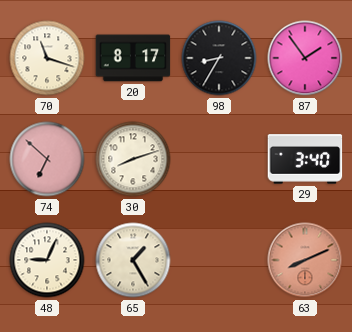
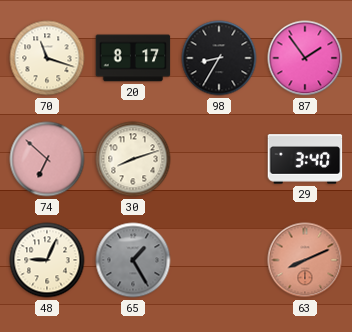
65 dial: cream -> grey
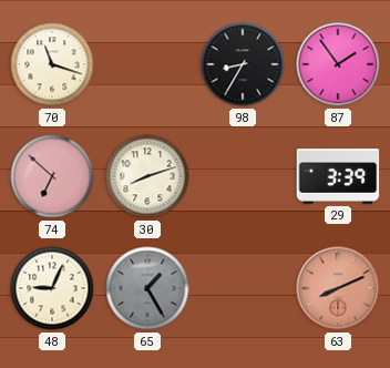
20: 8:17 -> none
29: 3:40 -> 3:39
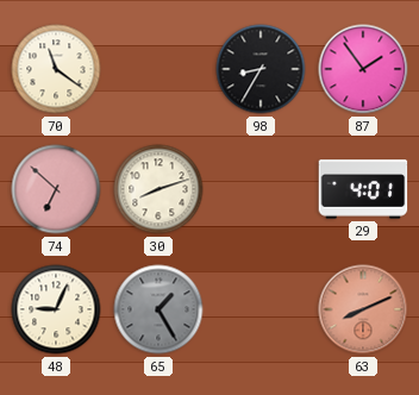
70: 11:18 -> 11:21
29: 3:39 -> 4:01
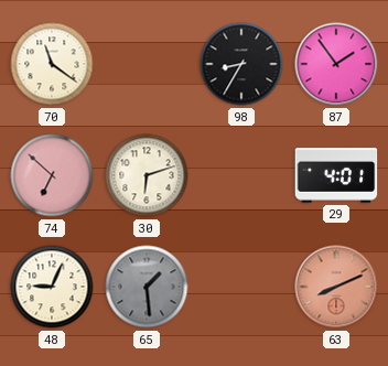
30: 8:12 -> 6:12
65: 1:25 -> 1:29
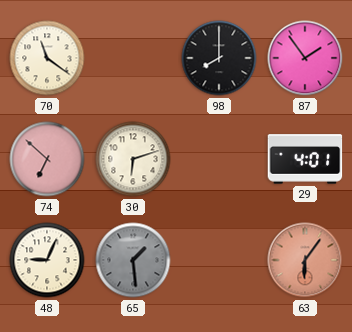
98: 8:35 -> 8:00
63: 8:11 -> 6:06
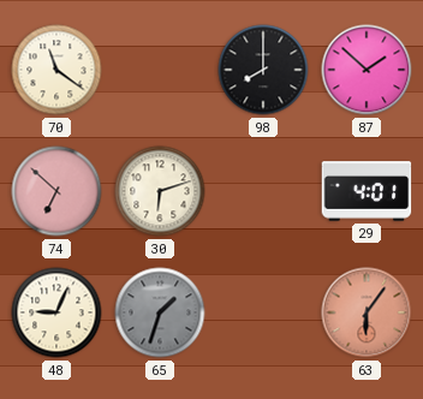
87: 1:54 -> 1:52
65: 1:29 -> 1:33
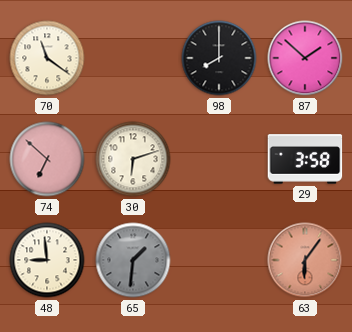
29: 4:01 -> 3:58
48: 9:04 -> 8:59
65: 1:33 -> 1:31
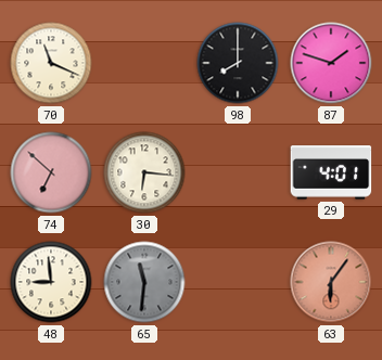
70: 11:21 -> 11:19
87: 1:52 -> 1:48
30: 6:12 -> 6:16
29: 3:58 -> 4:01
65: 1:31 -> 11:31
